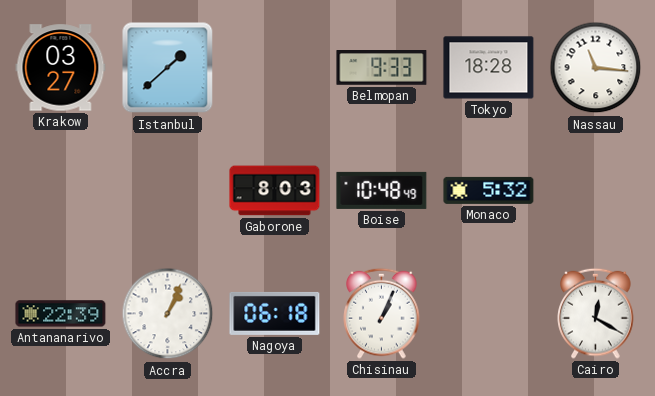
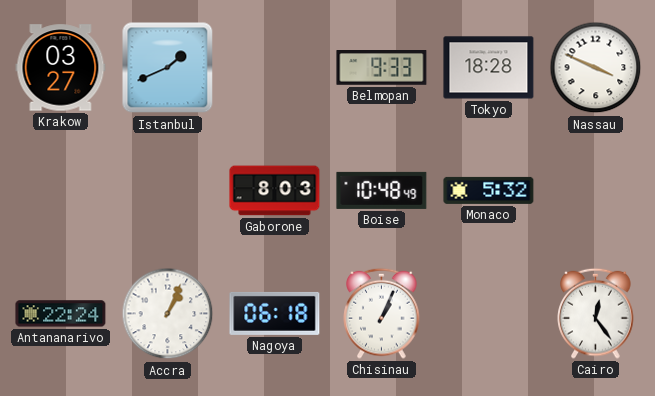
Istanbul: 1:38 -> 1:41
Nassau: 11:16 -> 3:49
Antananarivo: 22:39 -> 22:24
Cairo: 12:20 -> 12:24
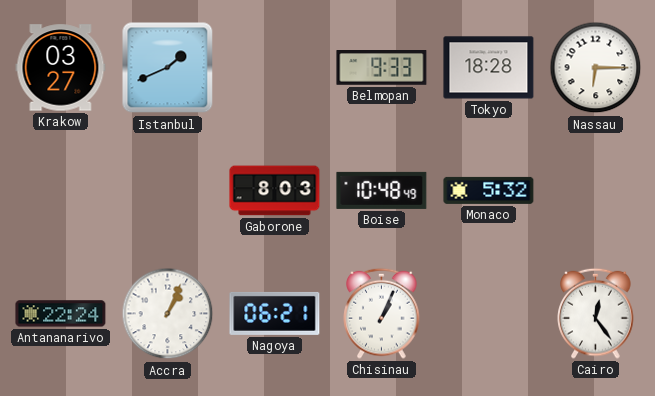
Nassau: 3:49 -> 6:15
Nagoya: 06:18 -> 06:21
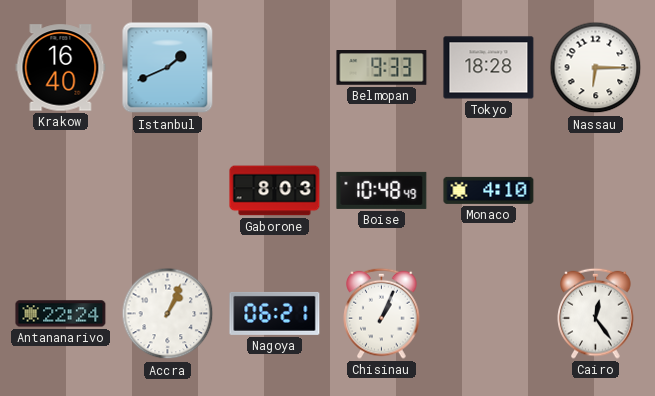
Krakow: 03:27 -> 16:40
Monaco: 5:32 -> 4:10
